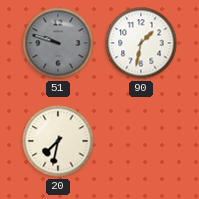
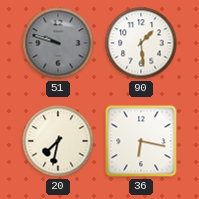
90: 1:32 -> 1:29
36: none -> 6:17
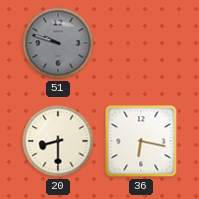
90: 1:29 -> none
20: 7:32 -> 8:30
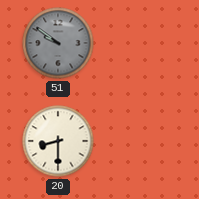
51: 9:48 -> 9:51
36: 6:17 -> none
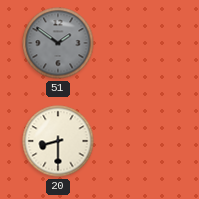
51: 9:51 -> 1:51
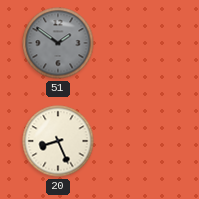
20: 8:30 -> 8:26
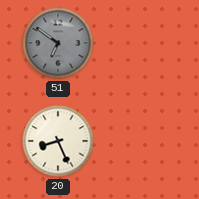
51: 1:51 -> 6:51
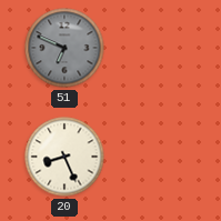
51: 6:51 -> 6:49
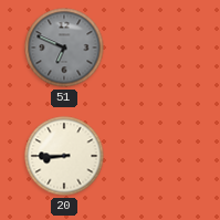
20: 8:26 -> 8:45
